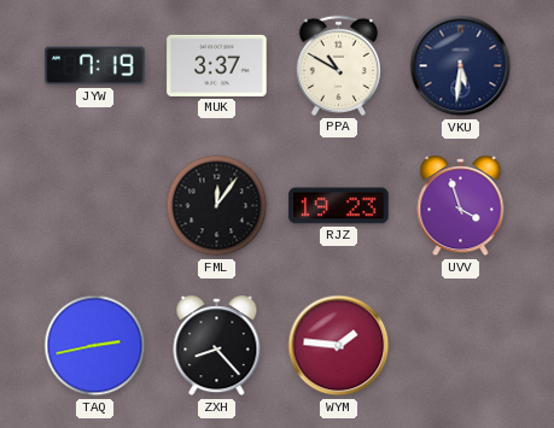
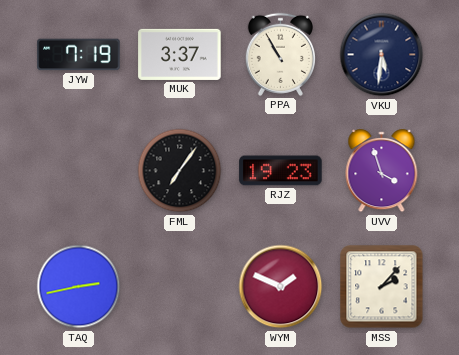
PPA: 10:50 -> 10:55
FML: 12:06 -> 7:06
ZXH: 8:23 -> none
WYM: 1:46 -> 1:49
MSS: none -> 2:07
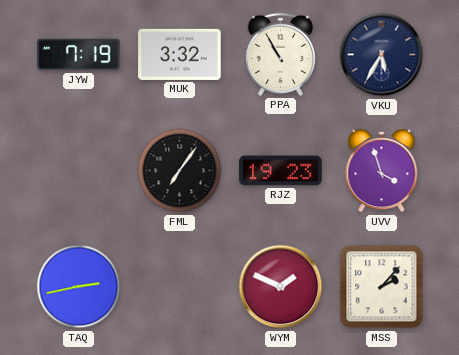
MUK: 3:37 -> 3:32
VKU: 5:31 -> 5:35
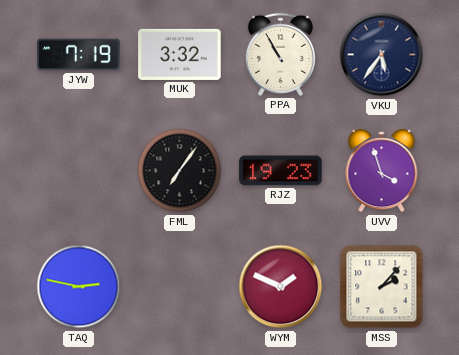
VKU: 5:35 -> 5:36
TAQ: 2:43 -> 2:47
